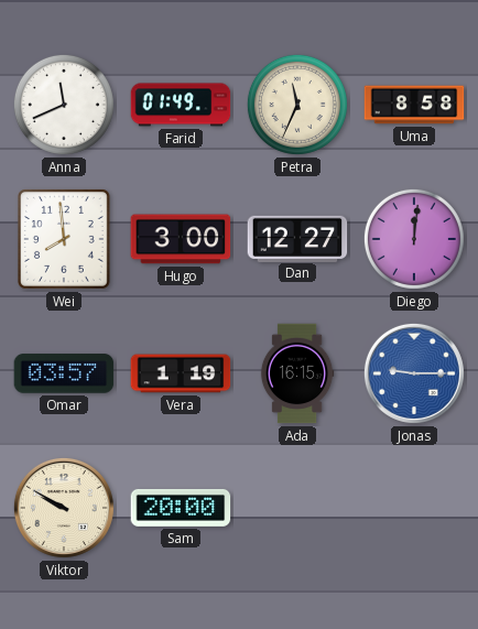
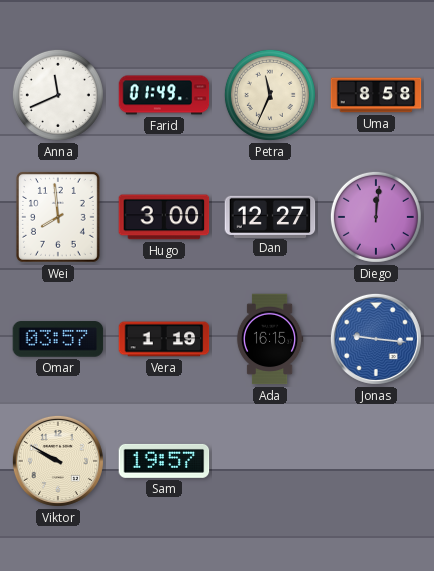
Jonas: 9:15 -> 9:16
Sam: 20:00 -> 19:57
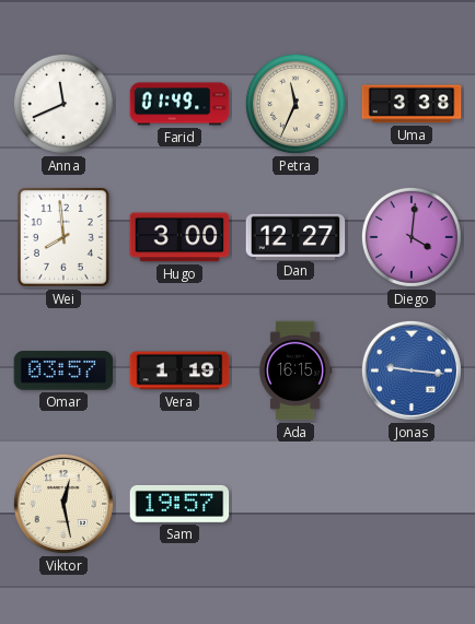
Uma: 8:58 -> 3:38
Diego: 12:01 -> 4:01
Viktor: 9:50 -> 12:28
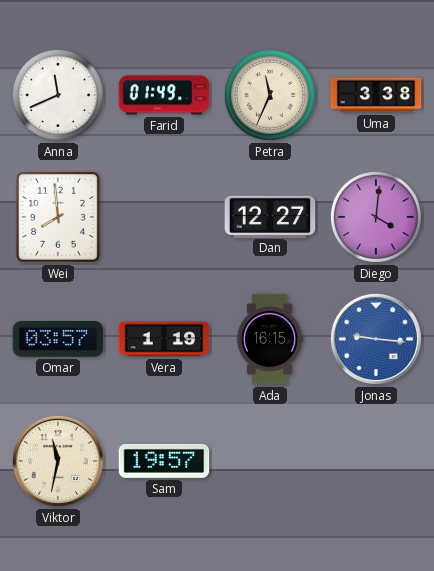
Hugo: 3:00 -> none
Viktor: 12:28 -> 11:32
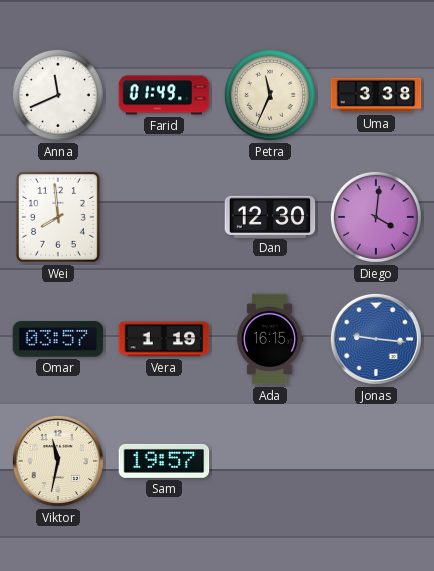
Dan: 12:27 -> 12:30
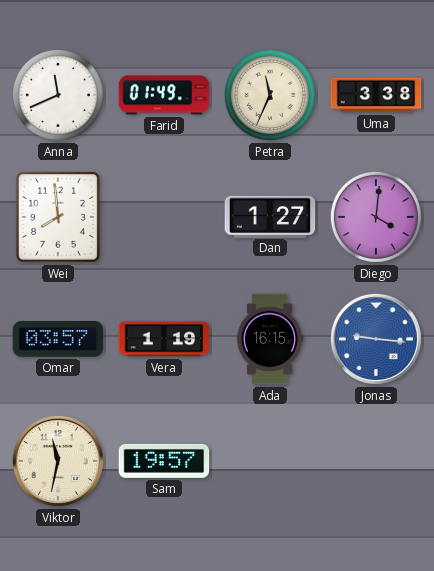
Dan: 12:30 -> 1:27
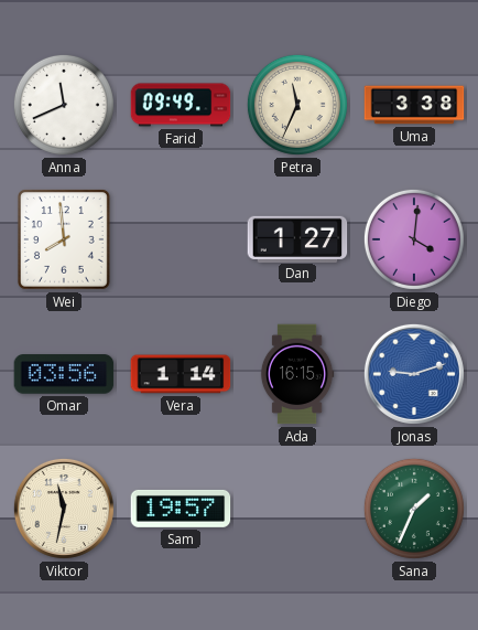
Farid: 01:49 -> 09:49
Omar: 03:57 -> 03:56
Vera: 1:19 -> 1:14
Jonas: 9:16 -> 9:12
Sana: none -> 1:34
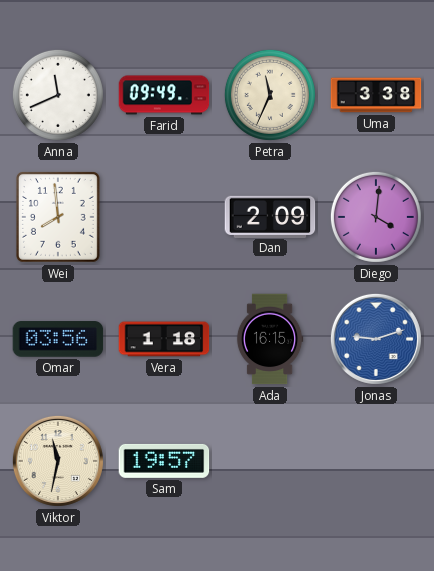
Dan: 1:27 -> 2:09
Vera: 1:14 -> 1:18
Sana: 1:34 -> none
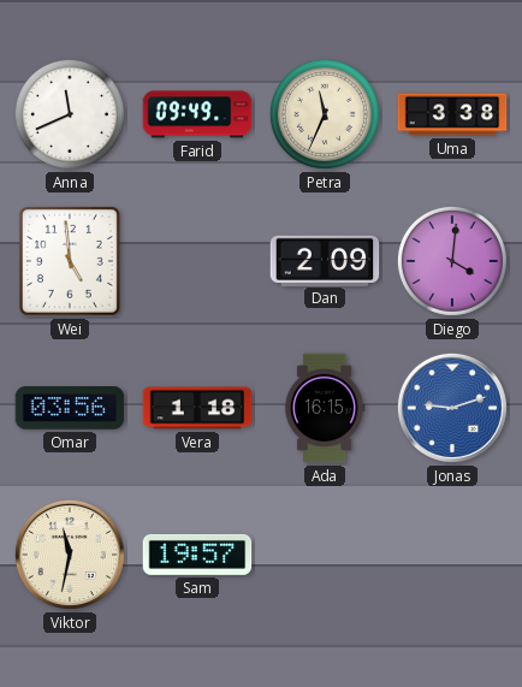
Wei: 7:59 -> 4:59
